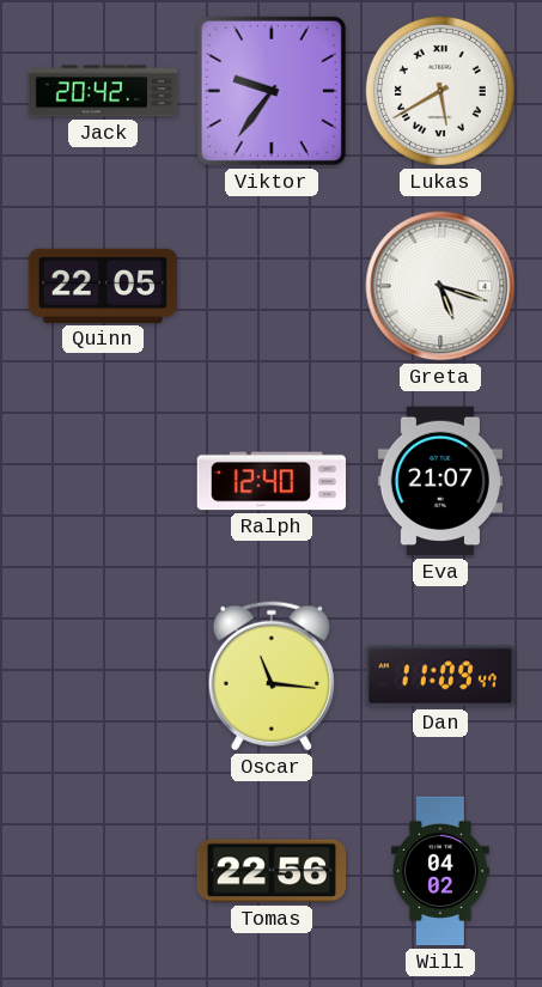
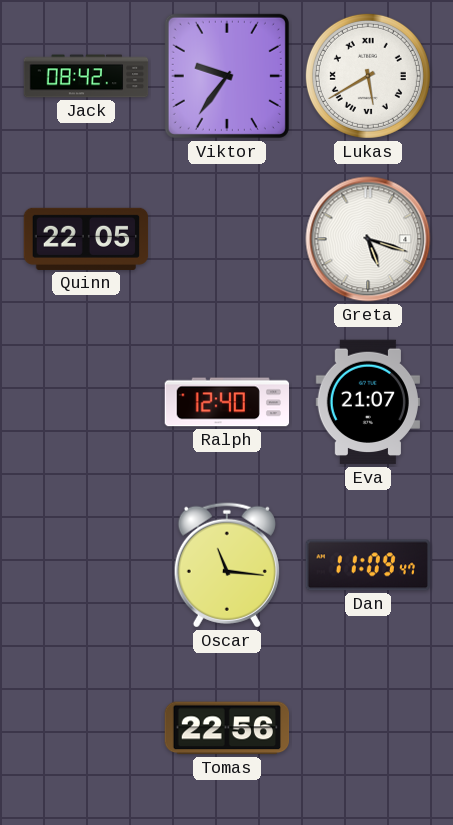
Jack: 20:42 -> 08:42
Will: 04:02 -> none
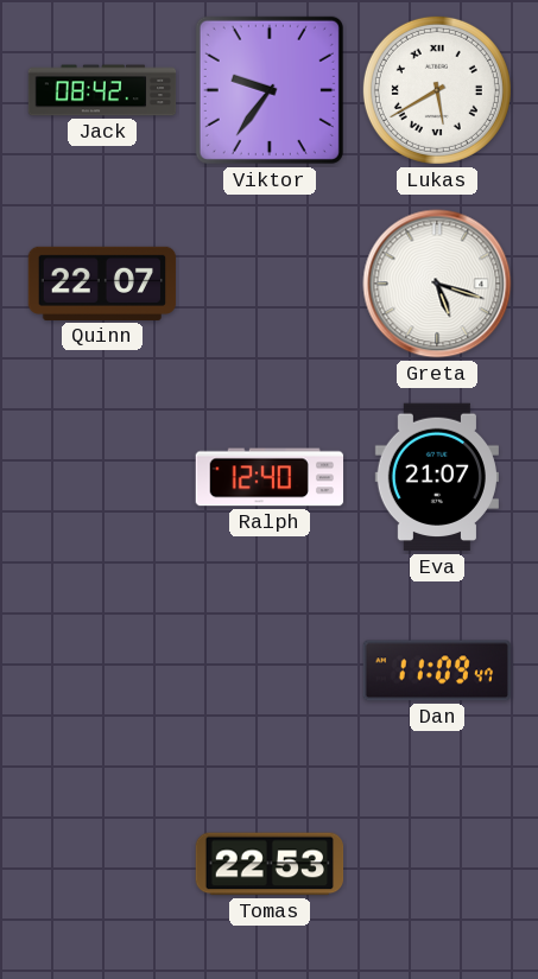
Quinn: 22:05 -> 22:07
Oscar: 11:16 -> none
Tomas: 22:56 -> 22:53
